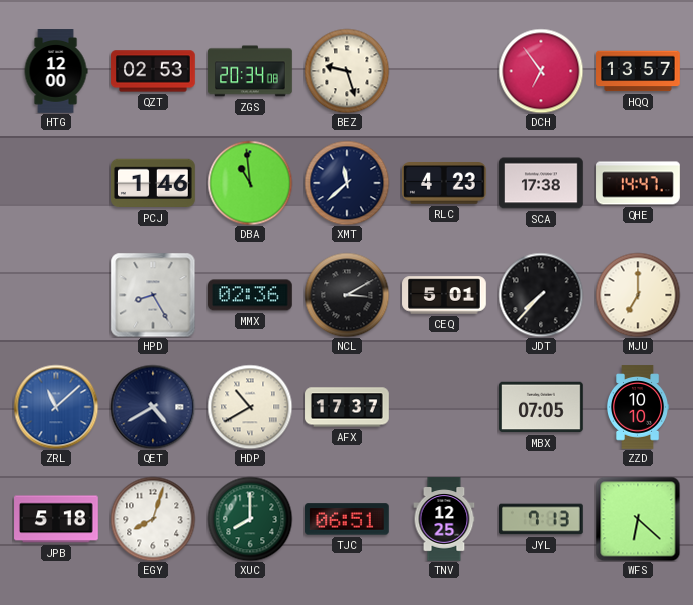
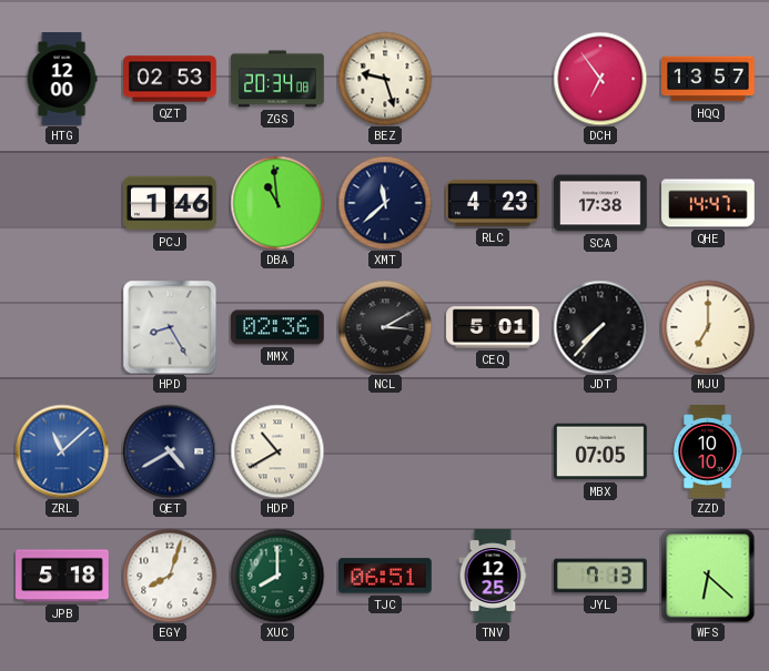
AFX: 17:37 -> none
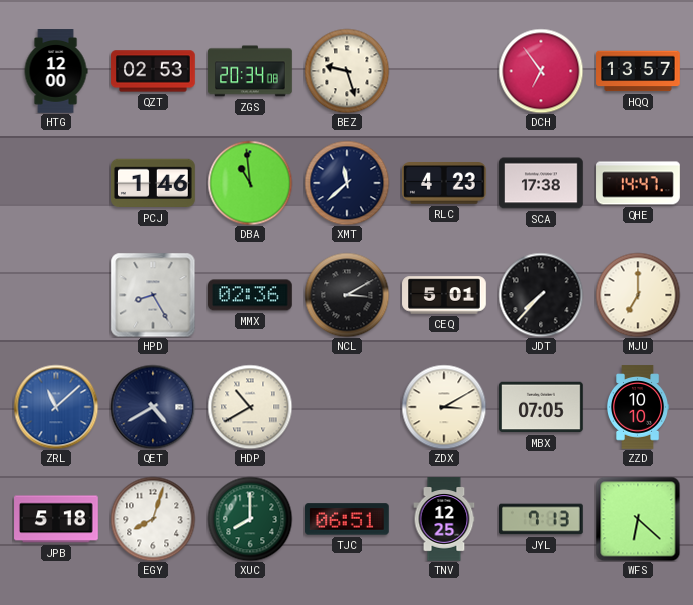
ZDX: none -> 3:10
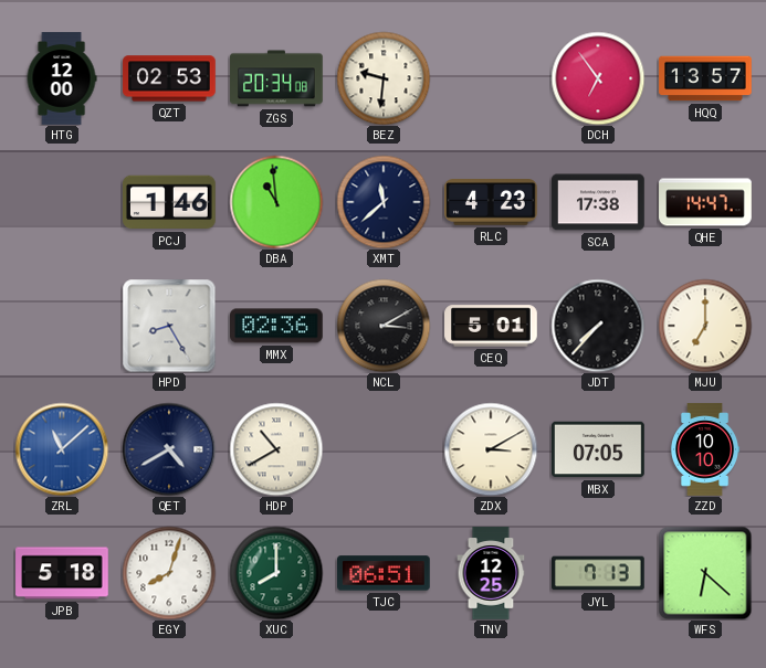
BEZ: 9:27 -> 9:31
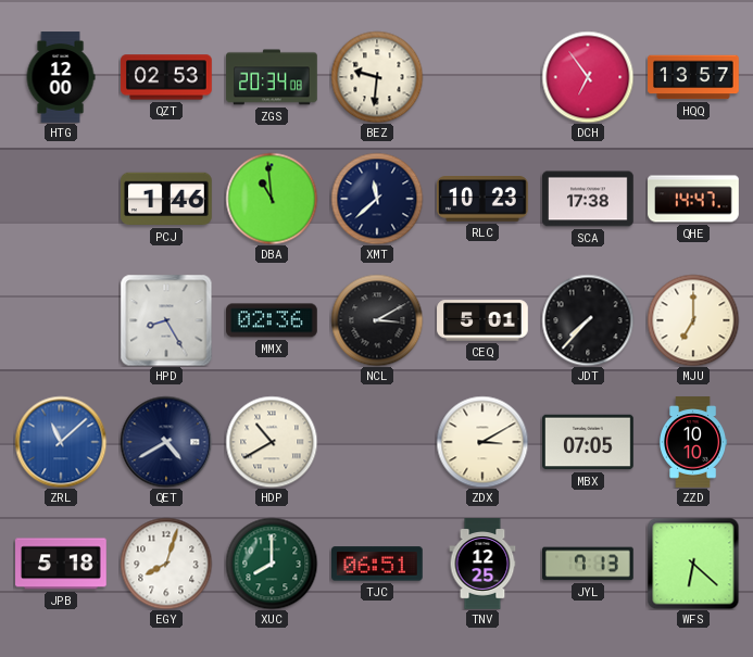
RLC: 4:23 -> 10:23
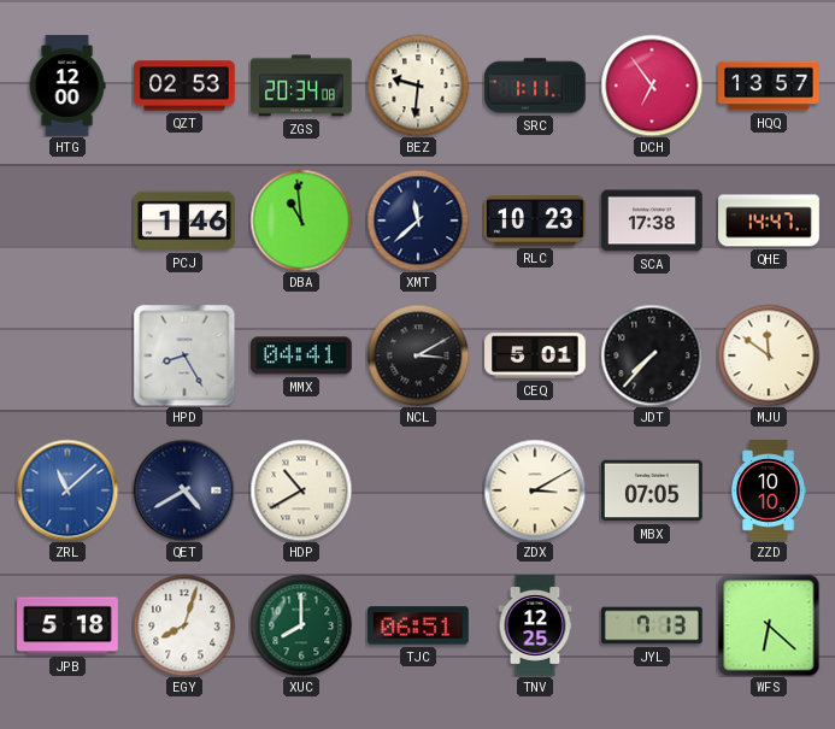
SRC: none -> 1:11
MMX: 02:36 -> 04:41
MJU: 7:00 -> 11:51
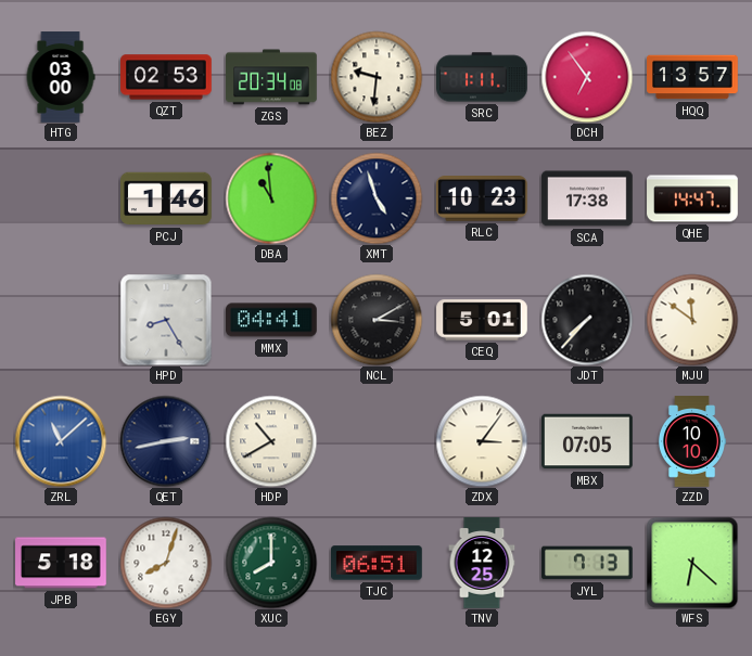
HTG: 12:00 -> 03:00
XMT: 11:38 -> 4:57
QET: 4:40 -> 2:43
ZDX: 3:10 -> 3:06
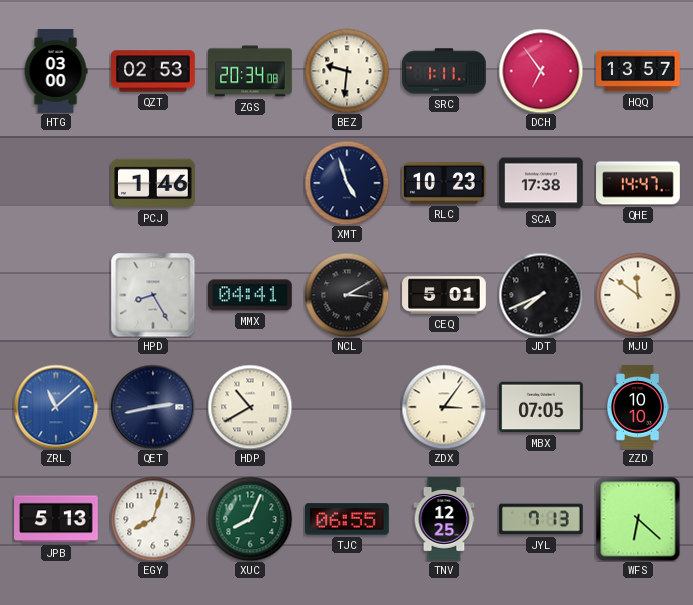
DBA: 10:59 -> none
JDT: 7:37 -> 7:41
JPB: 5:18 -> 5:13
XUC: 8:00 -> 8:04
TJC: 06:51 -> 06:55
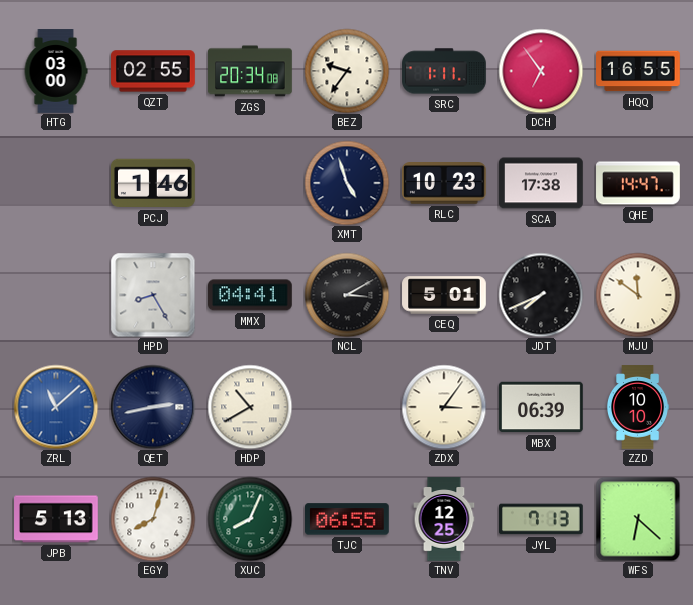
QZT: 02:53 -> 02:55
BEZ: 9:31 -> 9:36
HQQ: 13:57 -> 16:55
MBX: 07:05 -> 06:39
